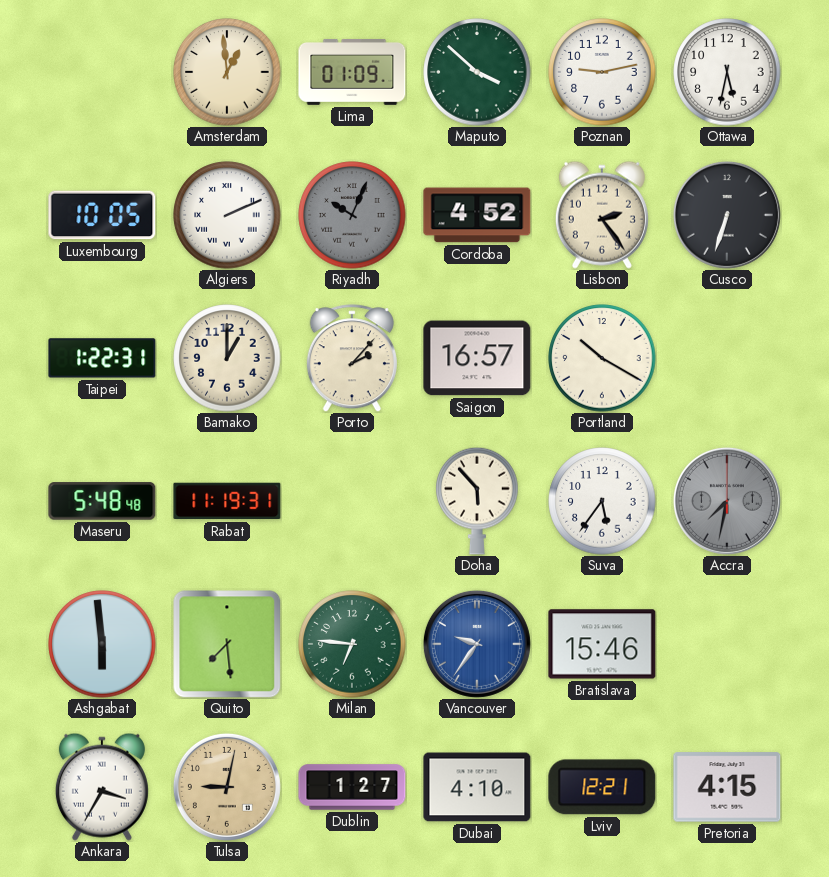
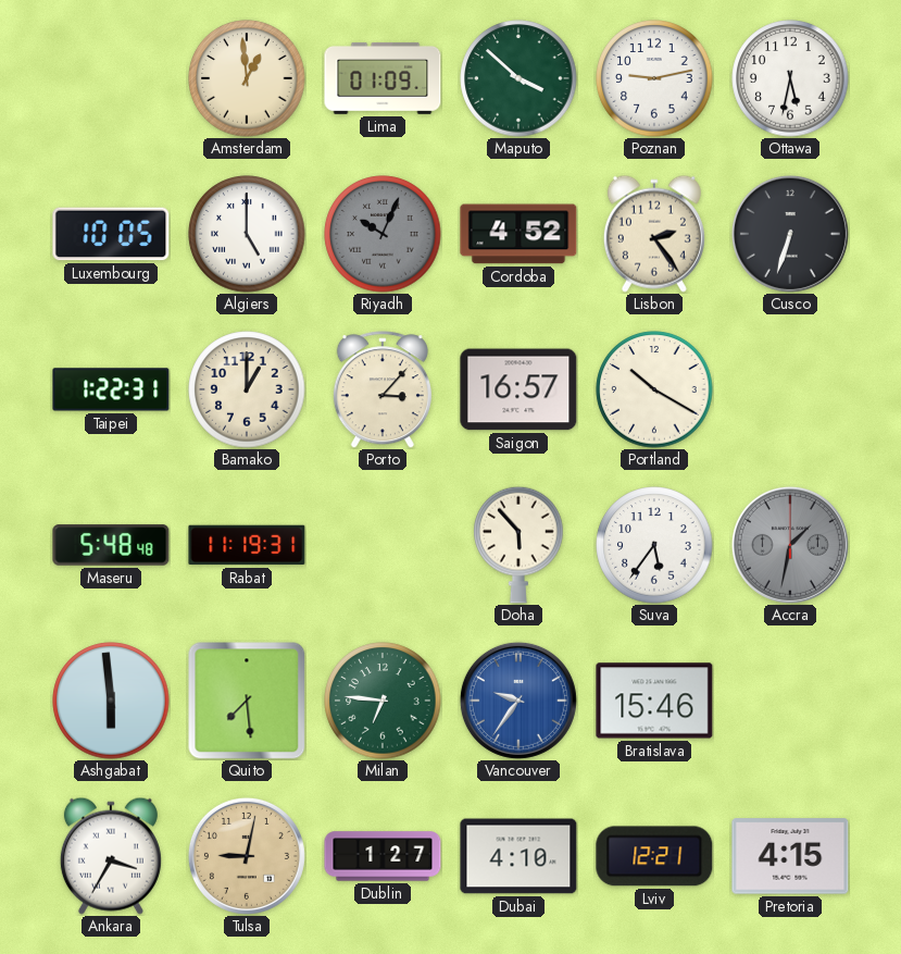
Algiers: 2:11 -> 5:00
Porto: 2:07 -> 3:07
Accra: 7:32 -> 1:32
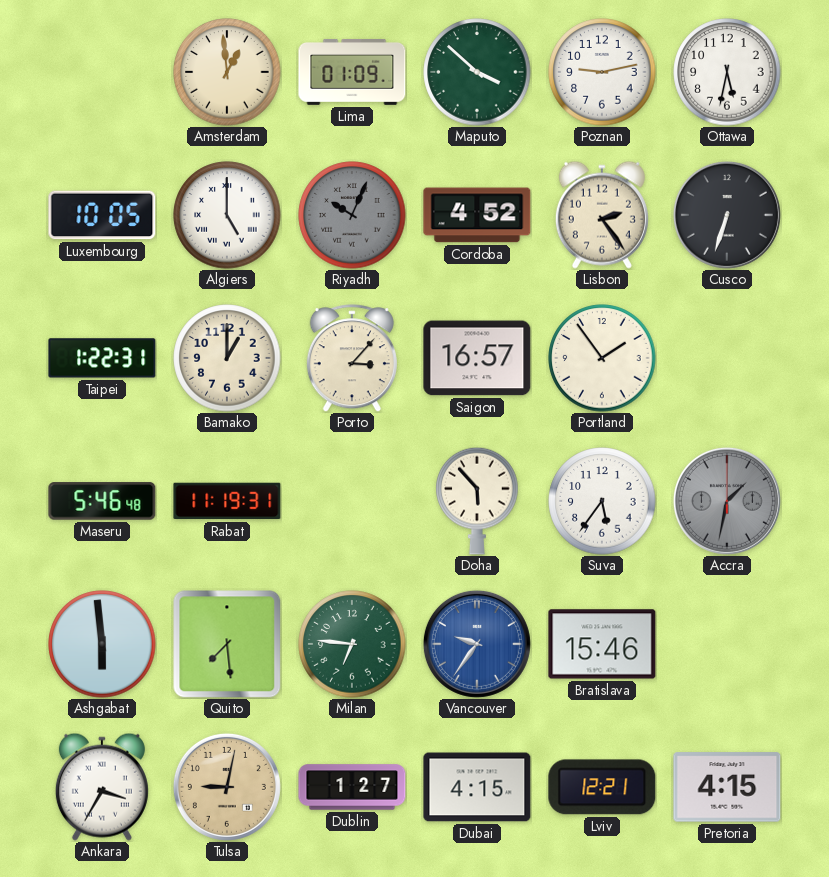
Portland: 10:20 -> 1:54
Maseru: 5:48 -> 5:46
Dubai: 4:10 -> 4:15
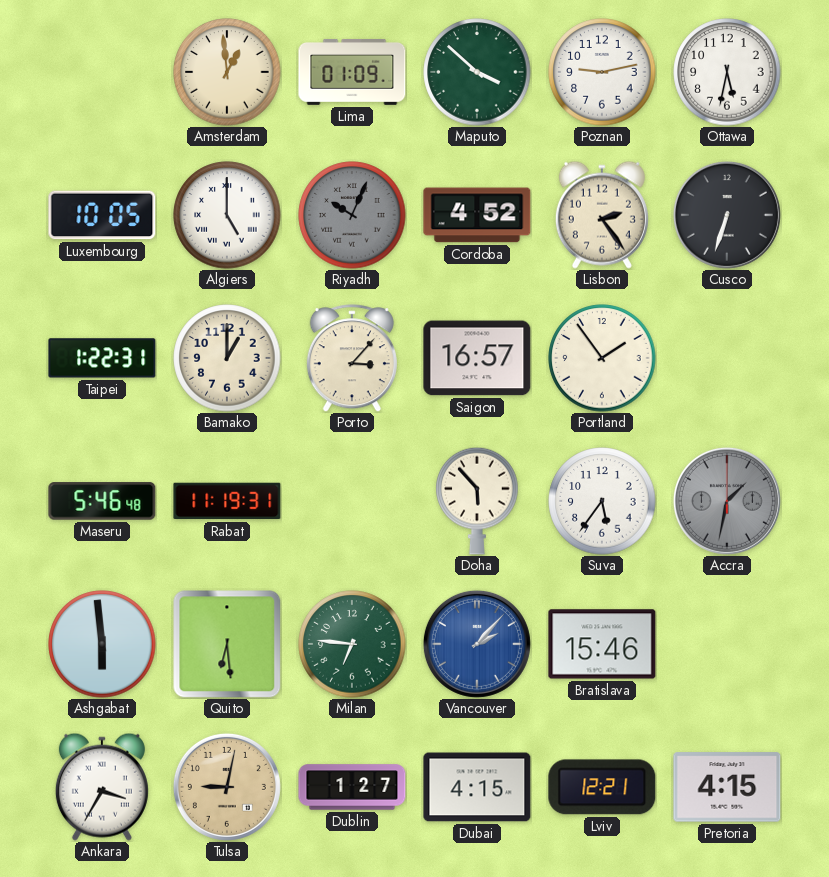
Quito: 7:29 -> 6:29
Vancouver: 9:36 -> 2:07
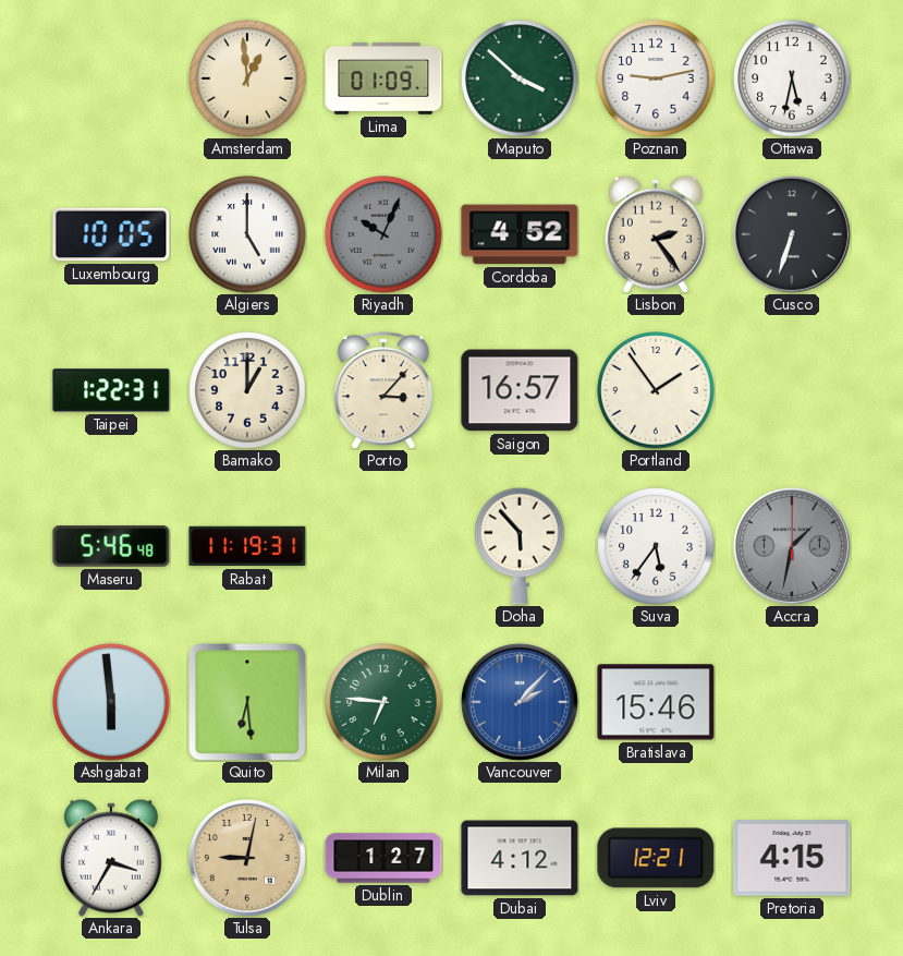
Dubai: 4:15 -> 4:12
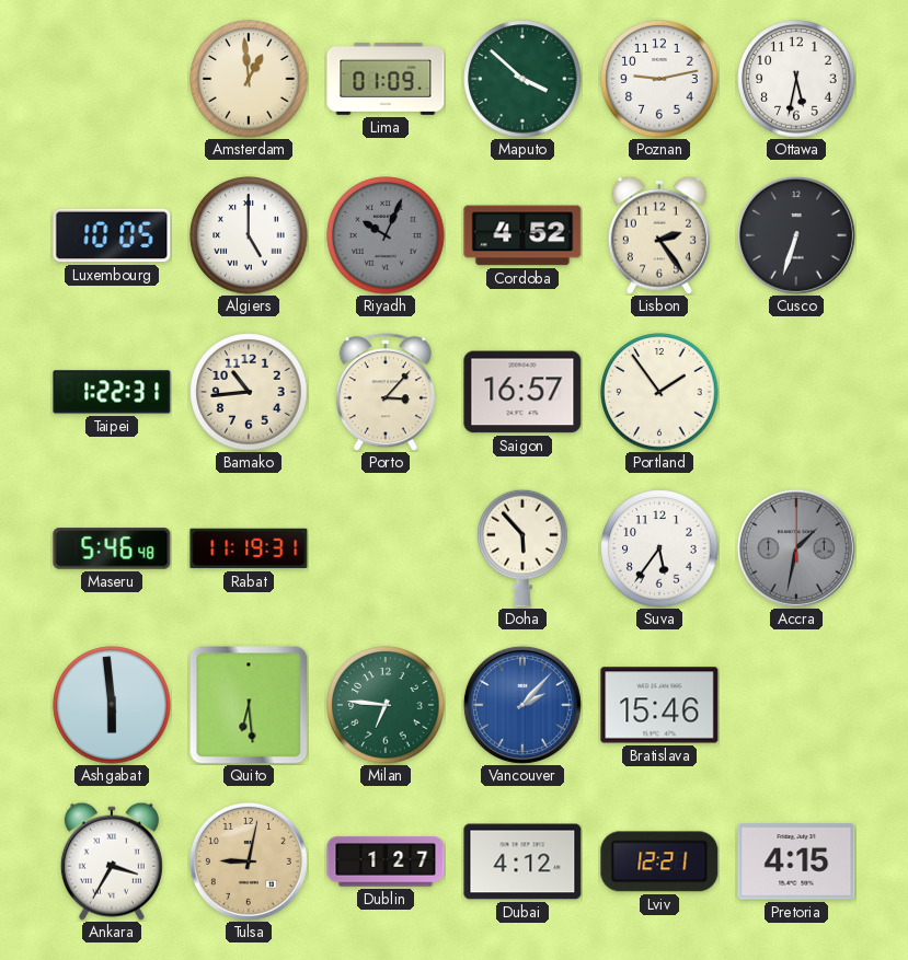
Bamako: 1:00 -> 10:44
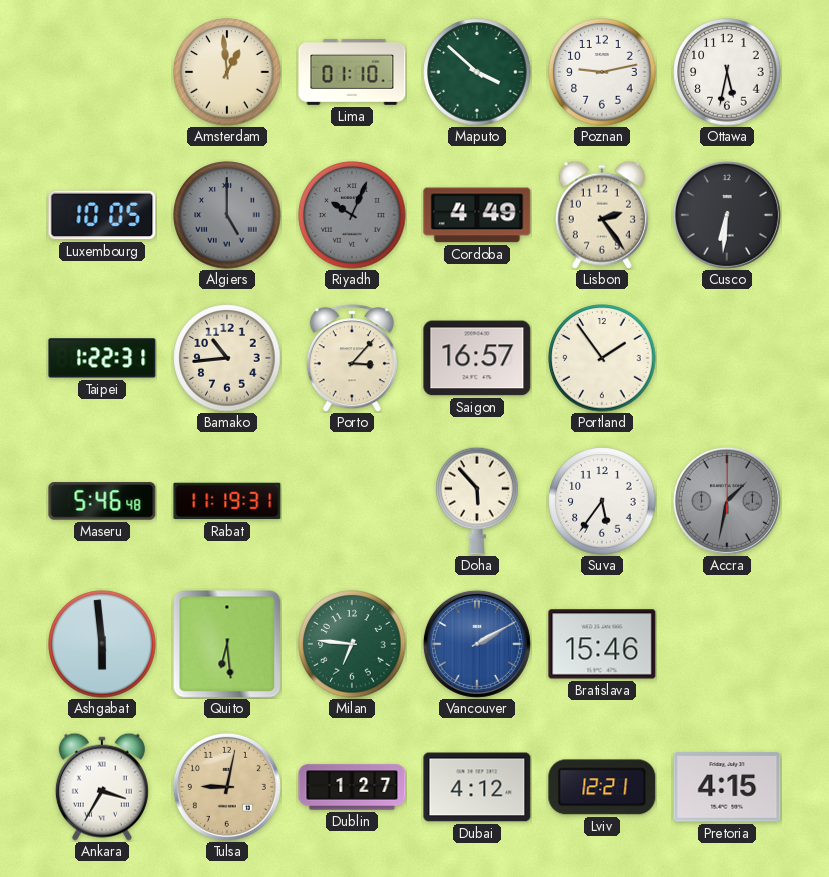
Lima: 01:09 -> 01:10
Algiers dial: white -> grey
Cordoba: 4:52 -> 4:49
Cusco: 6:33 -> 6:31
Vancouver: 2:07 -> 2:10
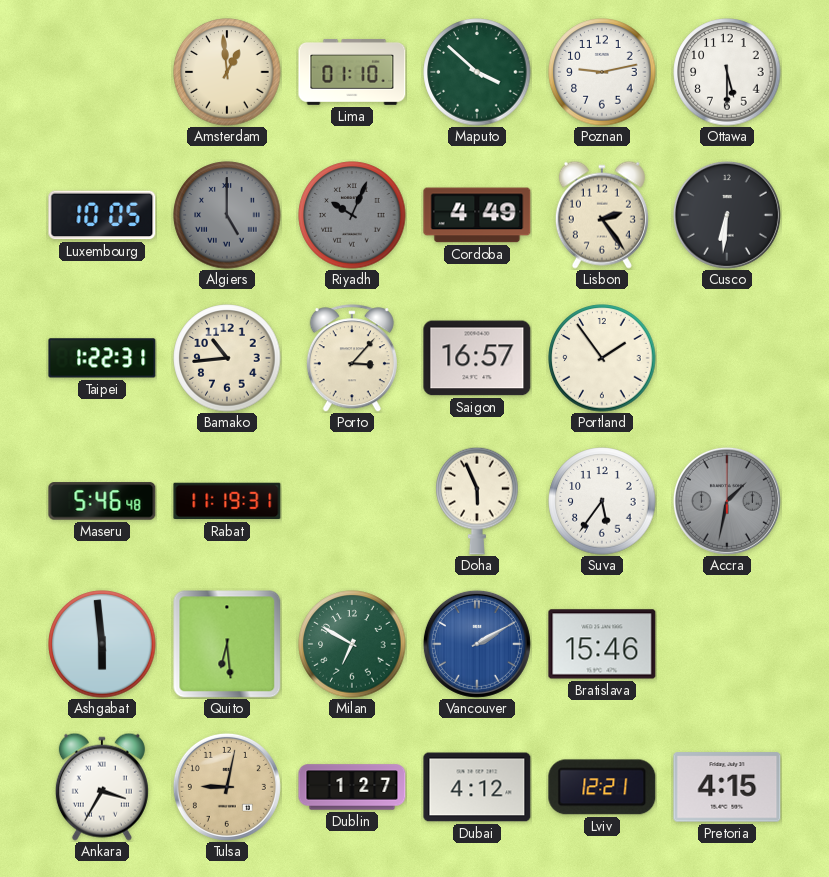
Ottawa: 5:32 -> 5:30
Doha: 5:53 -> 5:56
Milan: 6:46 -> 6:50
